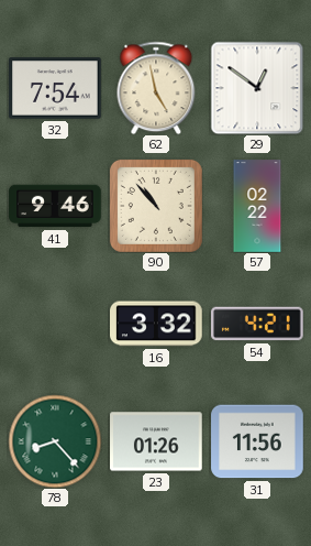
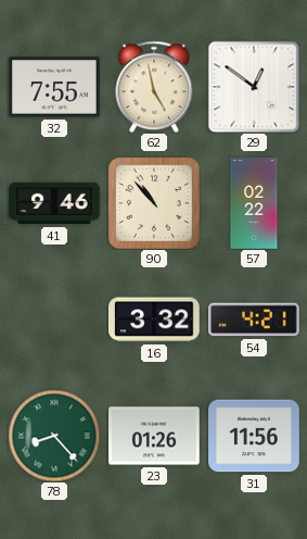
32: 7:54 -> 7:55
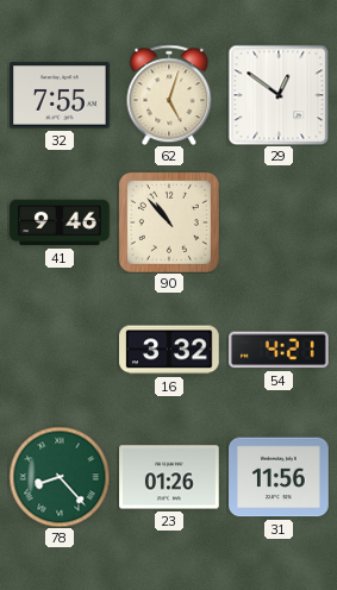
62: 4:58 -> 5:03
57: 02:22 -> none
